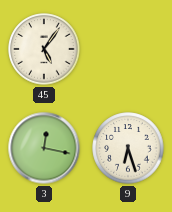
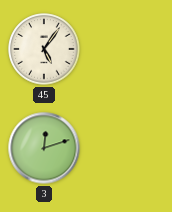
3: 12:17 -> 12:12
9: 6:27 -> none
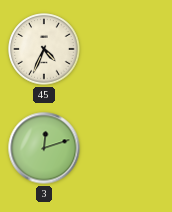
45: 5:06 -> 4:34
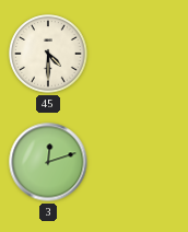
45: 4:34 -> 4:30
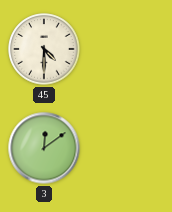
3: 12:12 -> 12:09
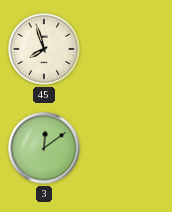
45: 4:30 -> 7:57
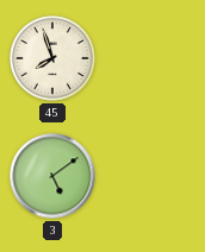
3: 12:09 -> 5:09
